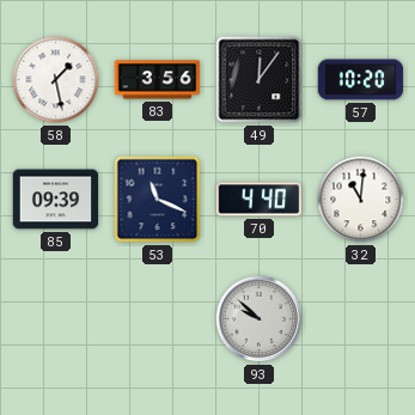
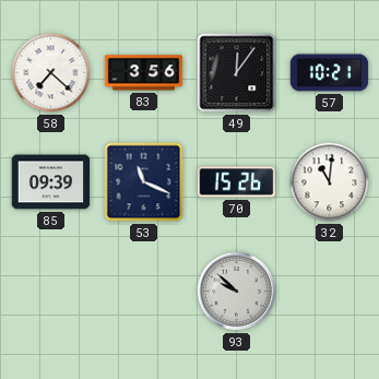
58: 1:28 -> 7:22
57: 10:20 -> 10:21
70: 4:40 -> 15:26
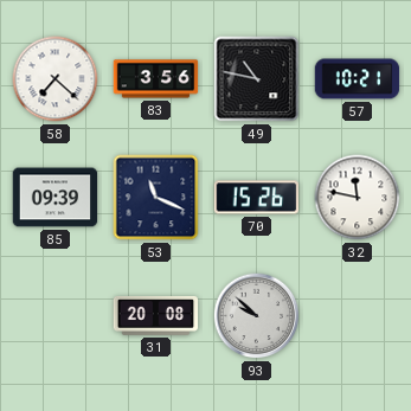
49: 12:06 -> 10:47
32: 11:01 -> 11:47
31: none -> 20:08
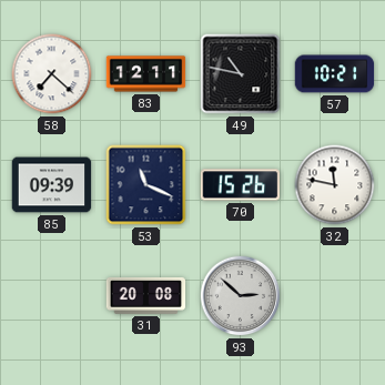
83: 3:56 -> 12:11
93: 9:52 -> 2:52
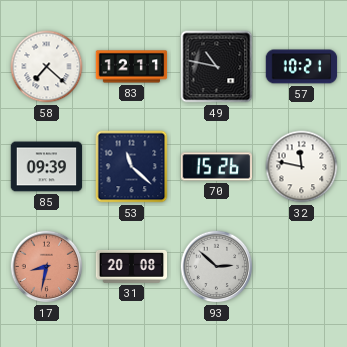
53: 11:19 -> 11:22
17: none -> 8:32
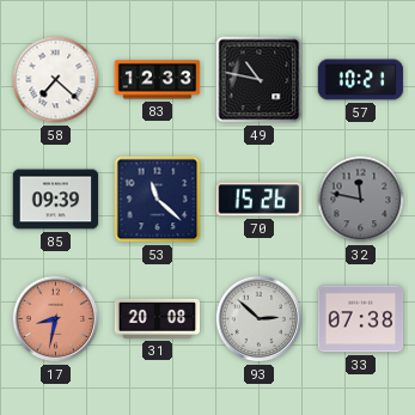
83: 12:11 -> 12:33
32 dial: white -> grey
33: none -> 07:38
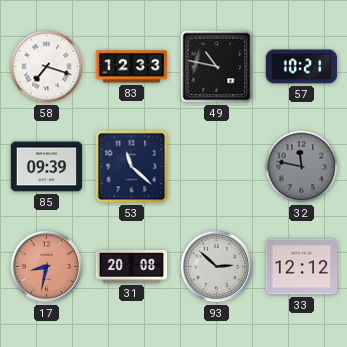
58: 7:22 -> 7:18
70: 15:26 -> none
33: 07:38 -> 12:12
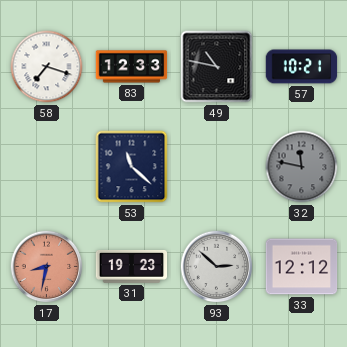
85: 09:39 -> none
31: 20:08 -> 19:23
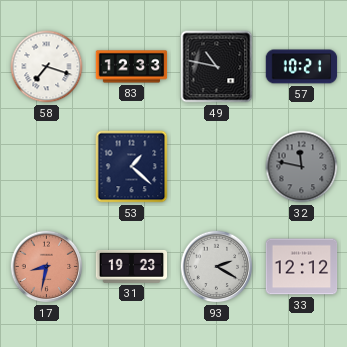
53: 11:22 -> 1:22
93: 2:52 -> 2:20
